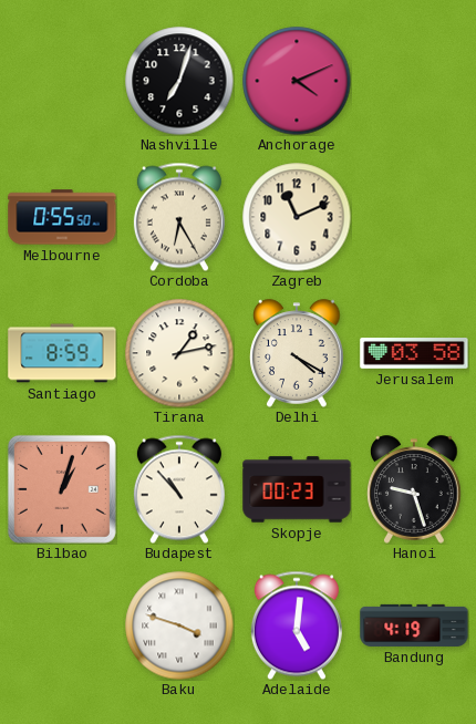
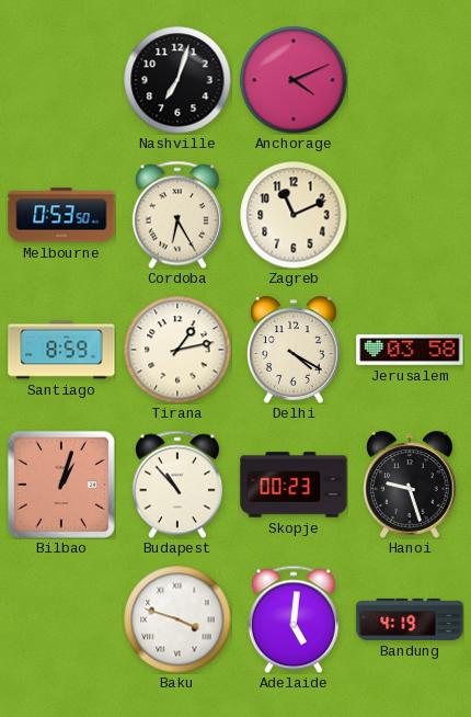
Melbourne: 0:55 -> 0:53
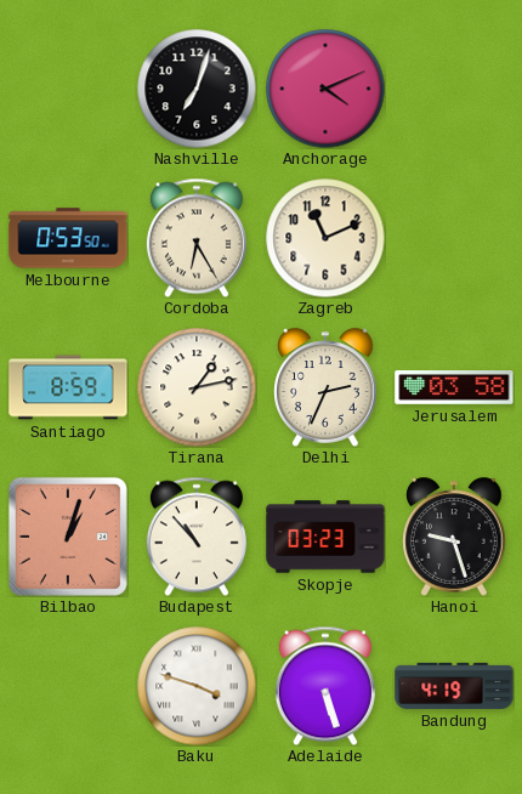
Delhi: 4:20 -> 2:34
Skopje: 00:23 -> 03:23
Adelaide: 5:01 -> 5:27
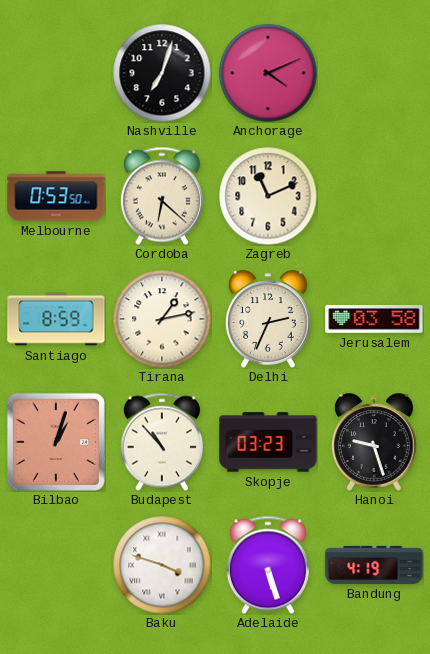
Cordoba: 6:25 -> 6:22
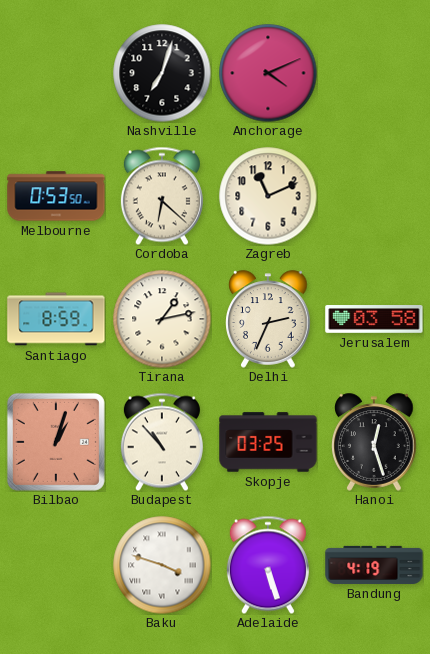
Skopje: 03:23 -> 03:25
Hanoi: 9:27 -> 12:27
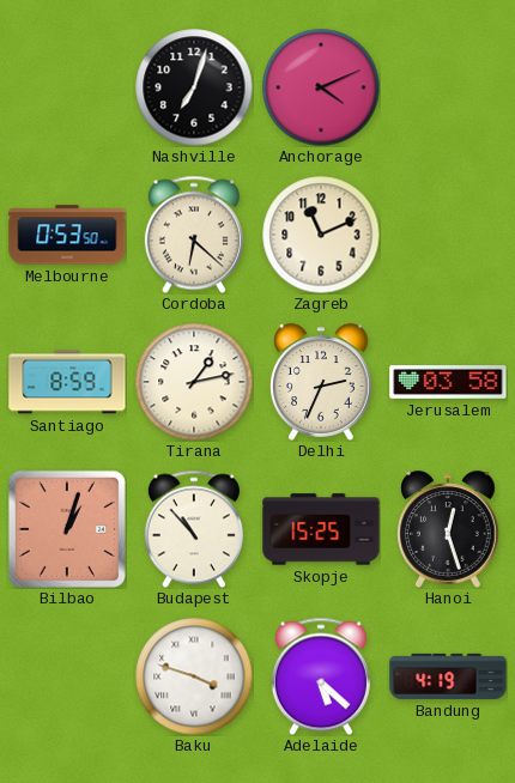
Skopje: 03:25 -> 15:25
Adelaide: 5:27 -> 5:22
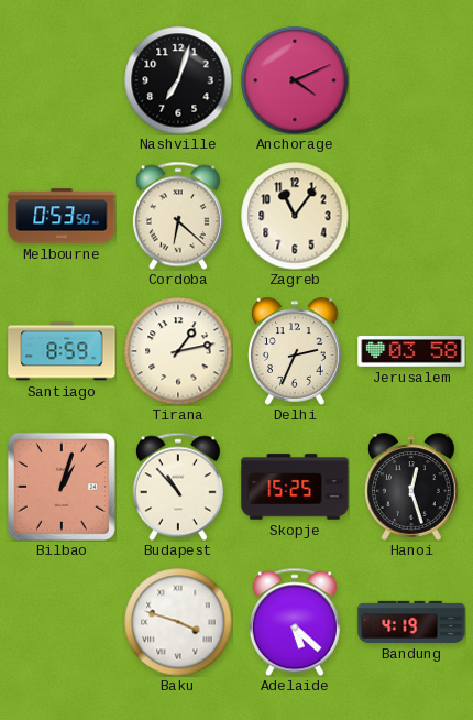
Zagreb: 11:11 -> 11:06
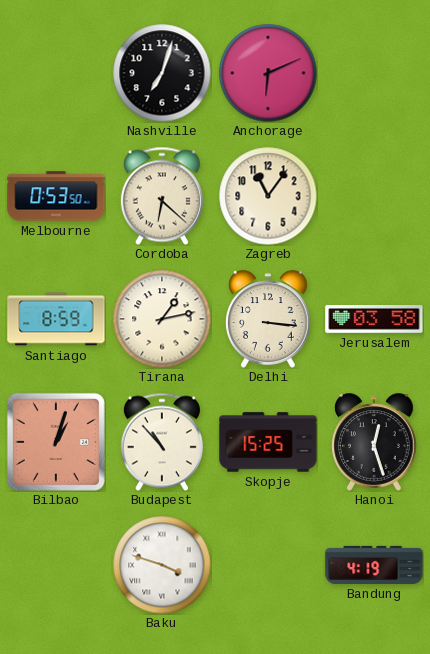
Anchorage: 4:11 -> 6:11
Delhi: 2:34 -> 3:16
Adelaide: 5:22 -> none
